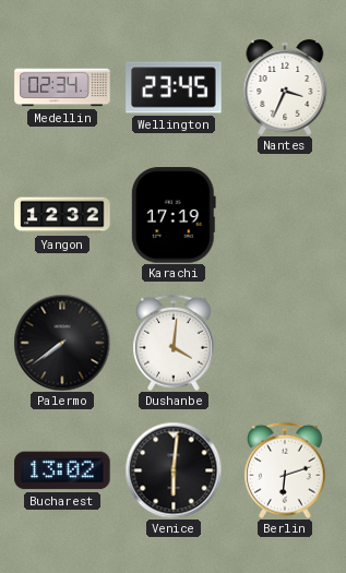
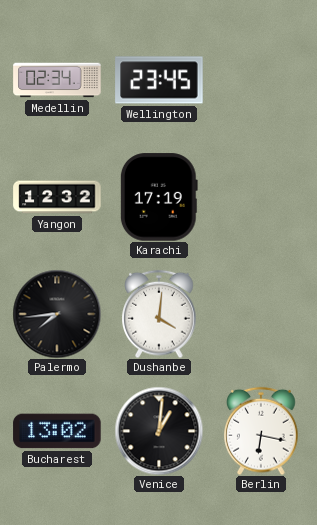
Nantes: 3:34 -> none
Palermo: 7:39 -> 7:44
Venice: 6:01 -> 1:01
Berlin: 6:12 -> 6:17
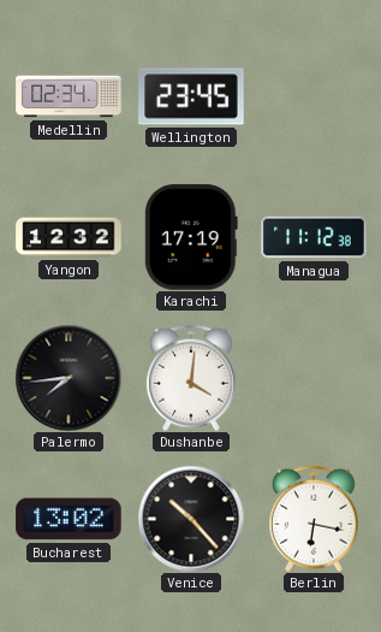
Managua: none -> 11:12
Venice: 1:01 -> 10:23
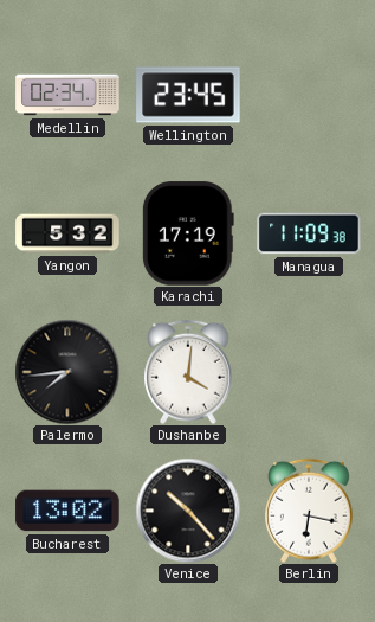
Yangon: 12:32 -> 5:32
Managua: 11:12 -> 11:09
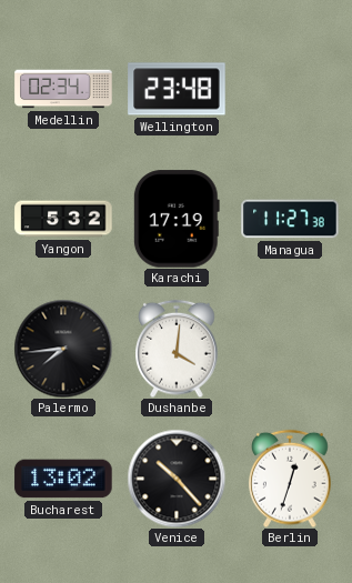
Wellington: 23:45 -> 23:48
Managua: 11:09 -> 11:27
Berlin: 6:17 -> 12:33
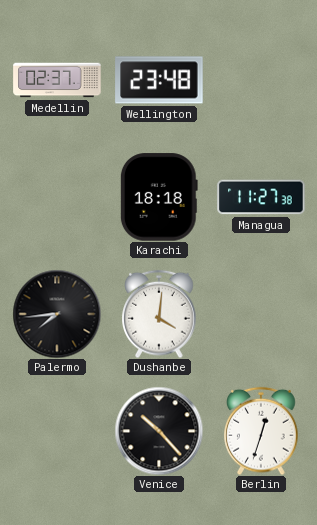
Medellin: 02:34 -> 02:37
Yangon: 5:32 -> none
Karachi: 17:19 -> 18:18
Bucharest: 13:02 -> none
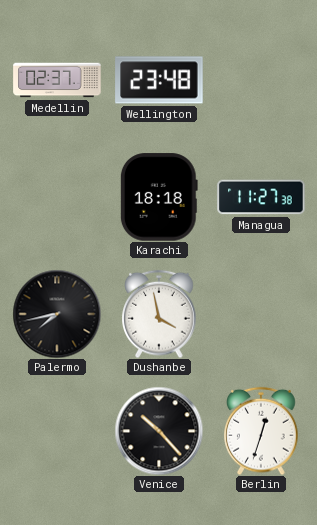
Palermo: 7:44 -> 7:43
Dushanbe: 4:01 -> 3:58
